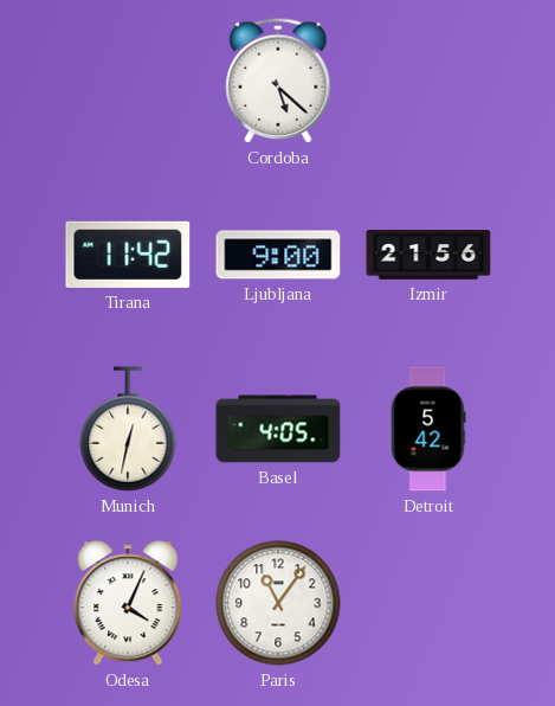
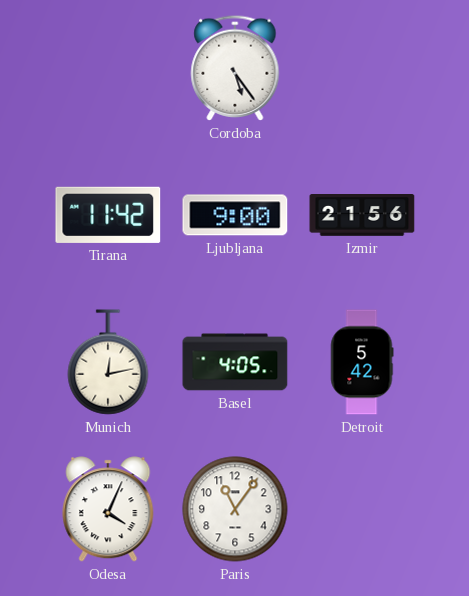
Cordoba: 5:22 -> 5:24
Munich: 12:32 -> 12:13
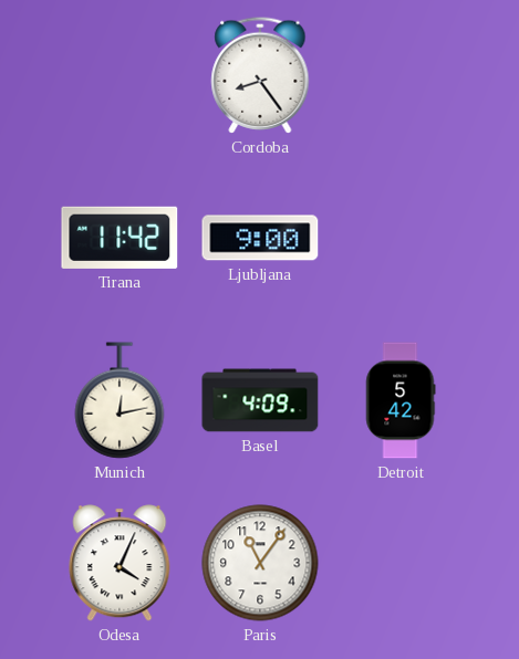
Cordoba: 5:24 -> 8:24
Izmir: 21:56 -> none
Basel: 4:05 -> 4:09
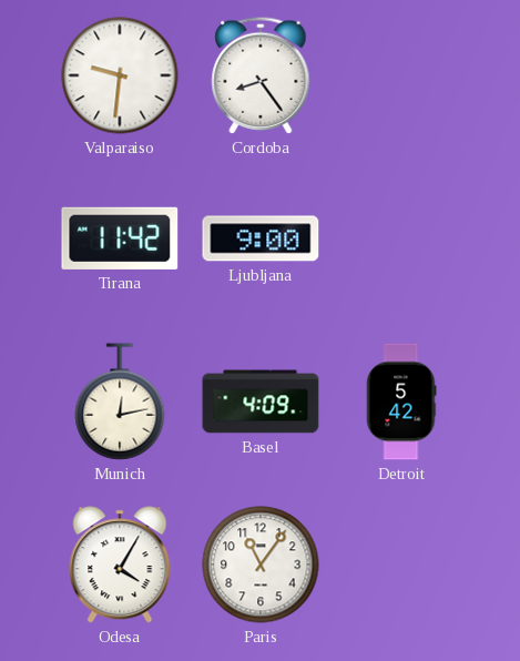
Valparaiso: none -> 9:31
Odesa: 4:04 -> 4:05
